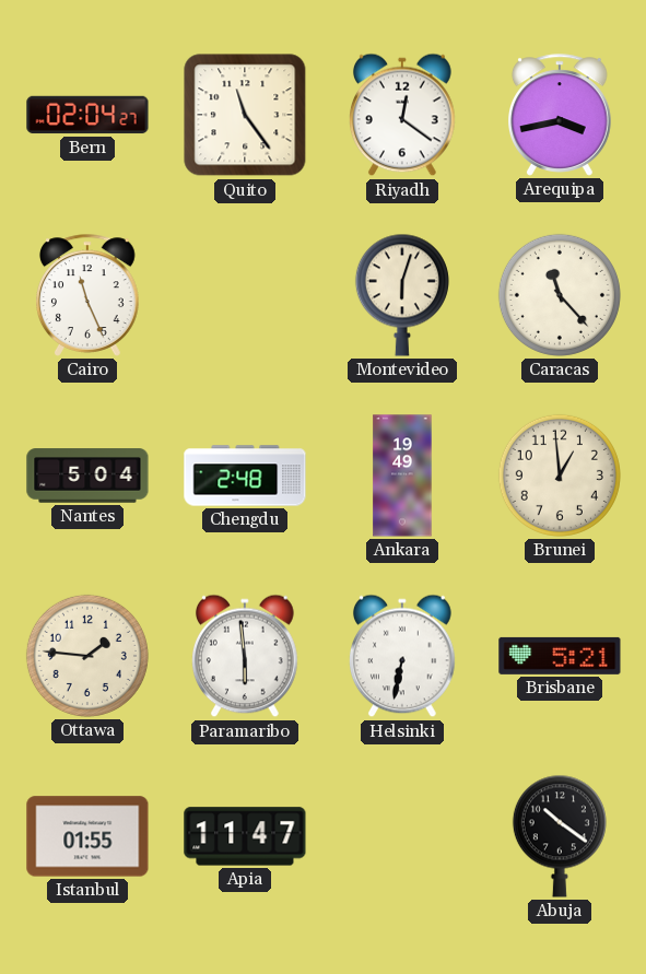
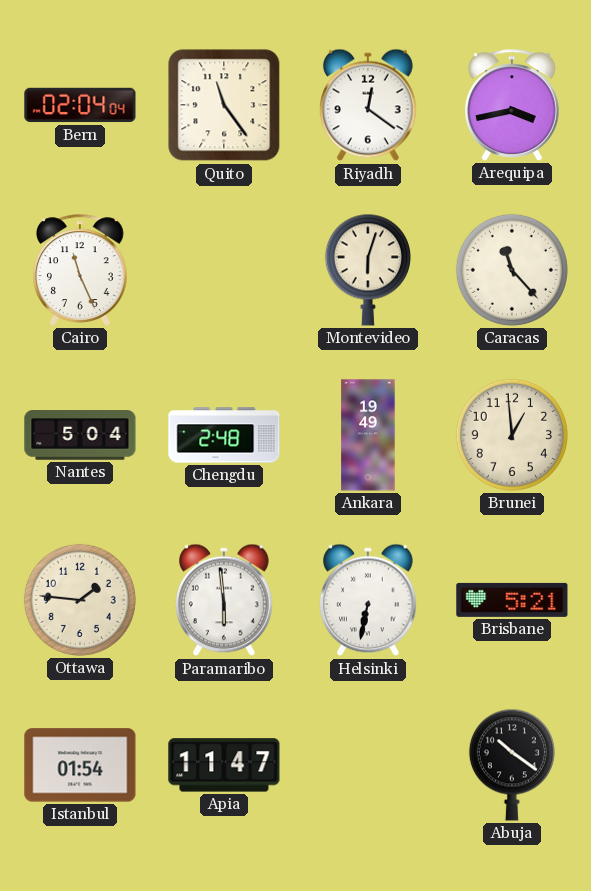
Bern: 02:04:27 -> 02:04:04
Istanbul: 01:55 -> 01:54
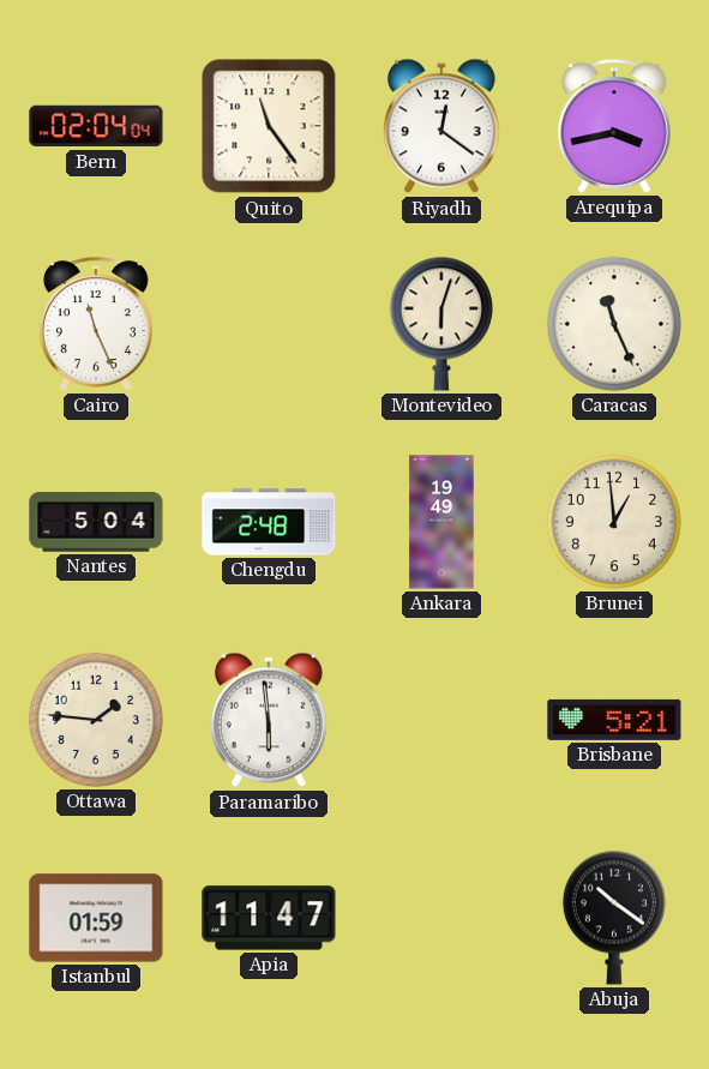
Caracas: 11:23 -> 11:26
Helsinki: 6:32 -> none
Istanbul: 01:54 -> 01:59
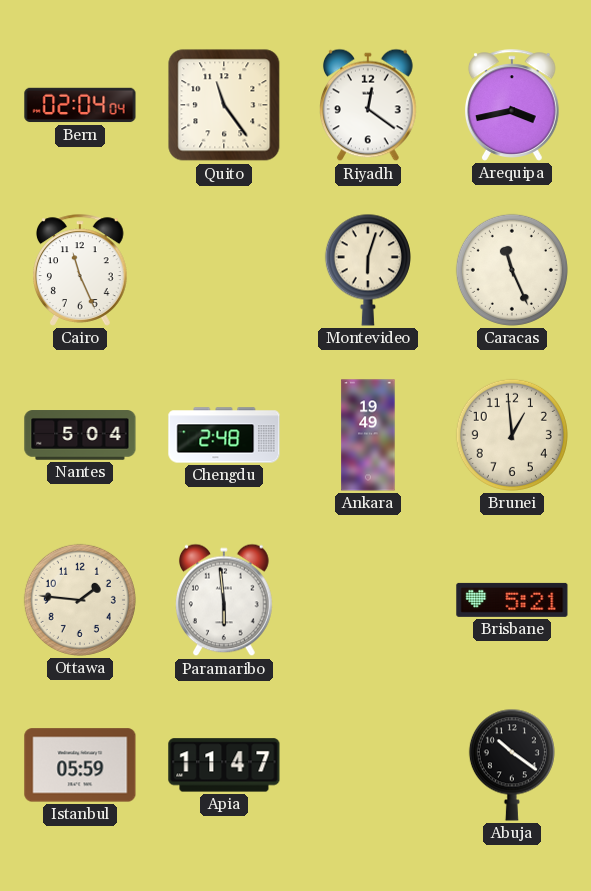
Istanbul: 01:59 -> 05:59
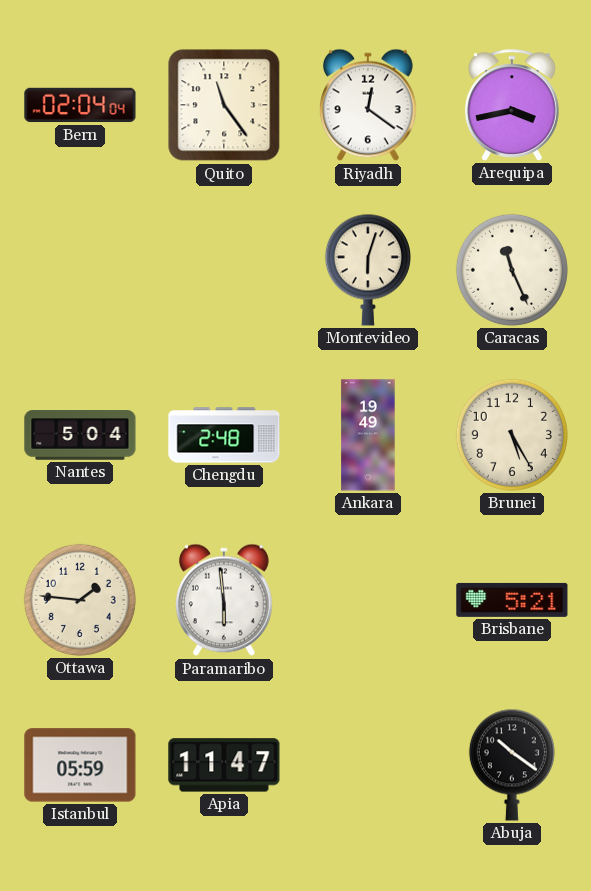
Cairo: 11:26 -> none
Brunei: 12:59 -> 5:25
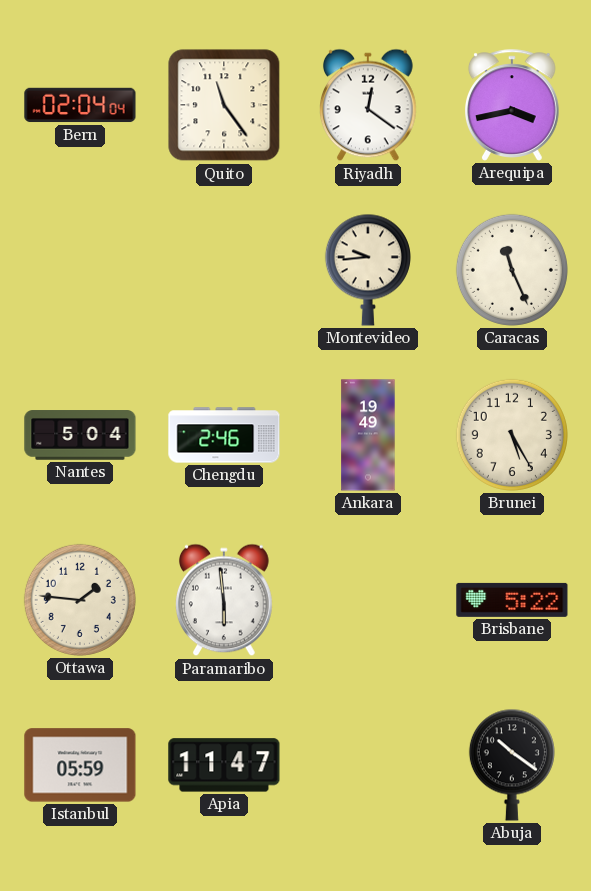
Montevideo: 6:03 -> 9:44
Chengdu: 2:48 -> 2:46
Brisbane: 5:21 -> 5:22
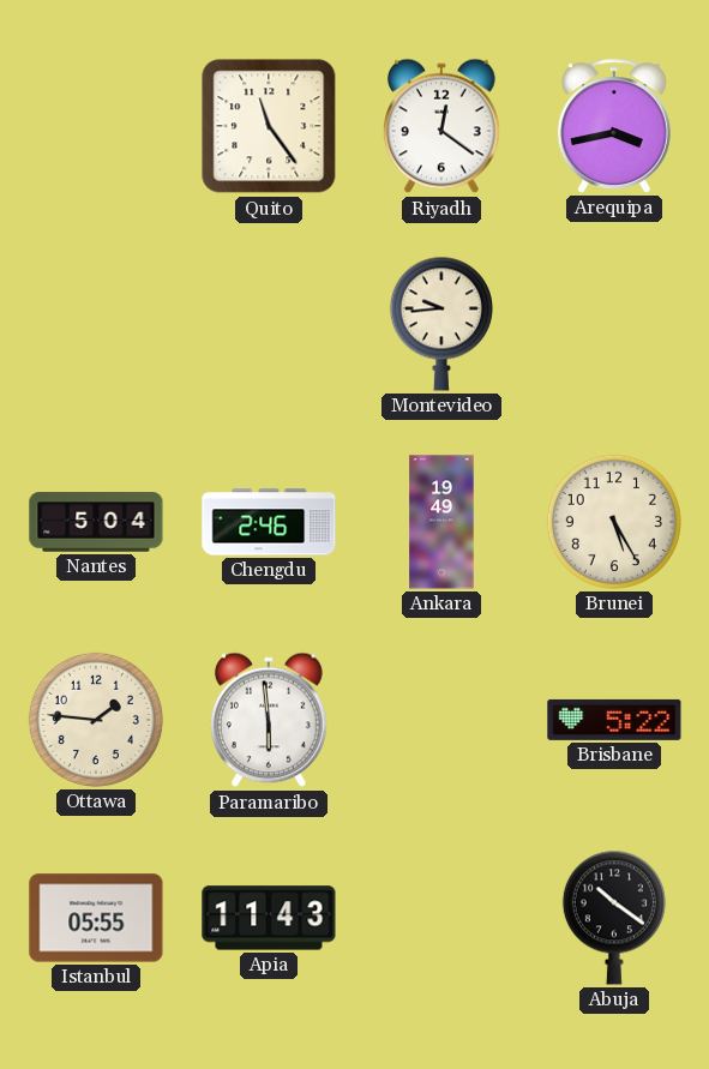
Bern: 02:04 -> none
Caracas: 11:26 -> none
Istanbul: 05:59 -> 05:55
Apia: 11:47 -> 11:43
